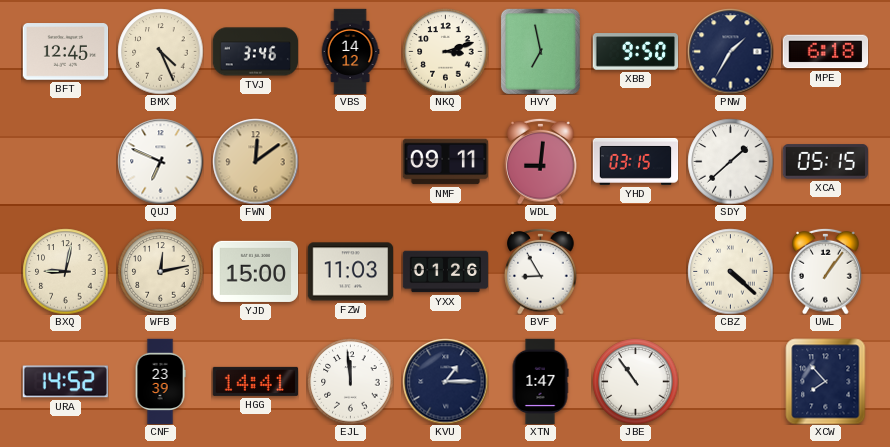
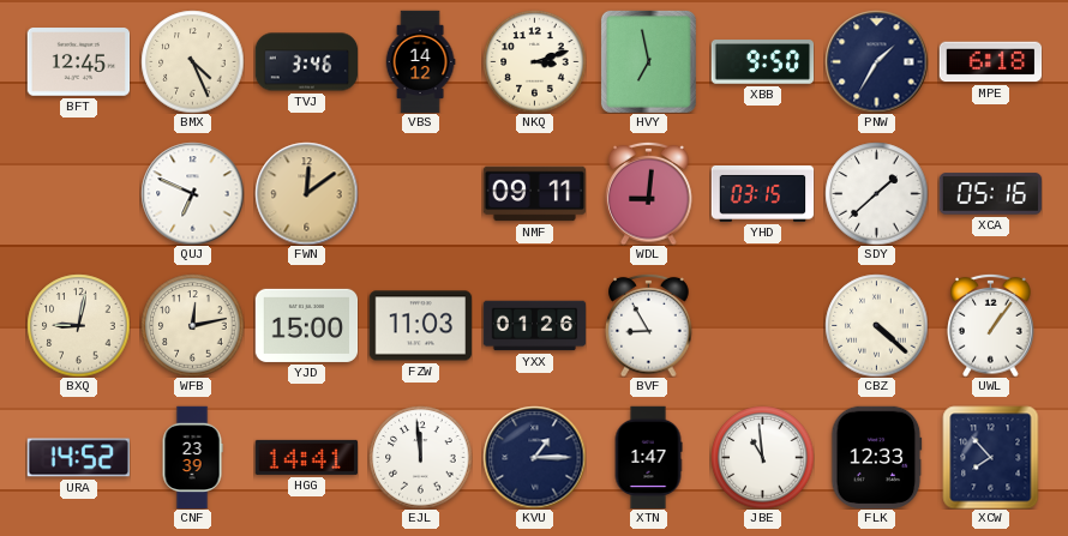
XCA: 05:15 -> 05:16
JBE: 10:54 -> 10:59
FLK: none -> 12:33
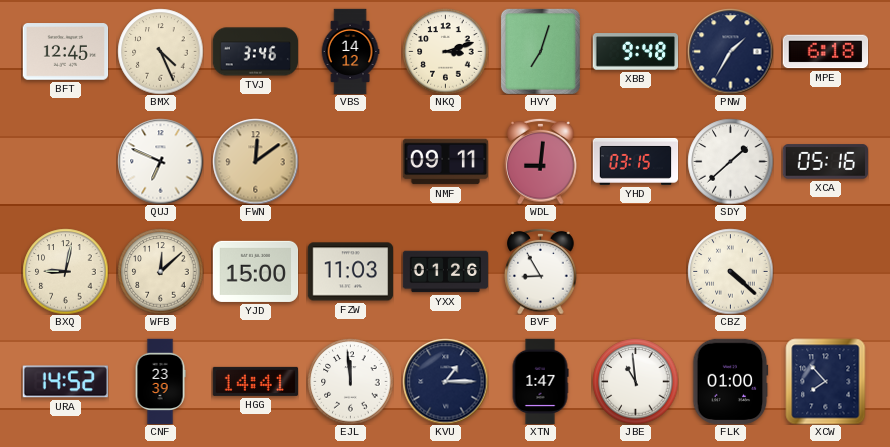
HVY: 6:58 -> 7:03
XBB: 9:50 -> 9:48
WFB: 12:13 -> 12:08
UWL: 1:06 -> none
FLK: 12:33 -> 01:00
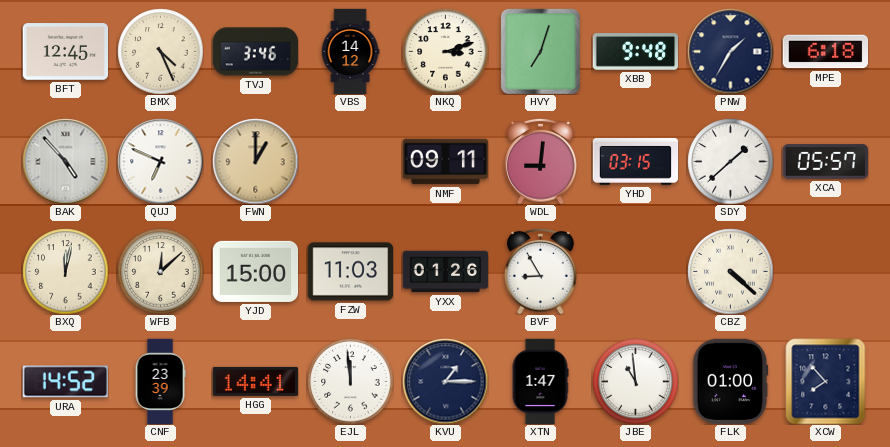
BAK: none -> 4:53
FWN: 12:09 -> 1:00
XCA: 05:16 -> 05:57
BXQ: 9:02 -> 12:02
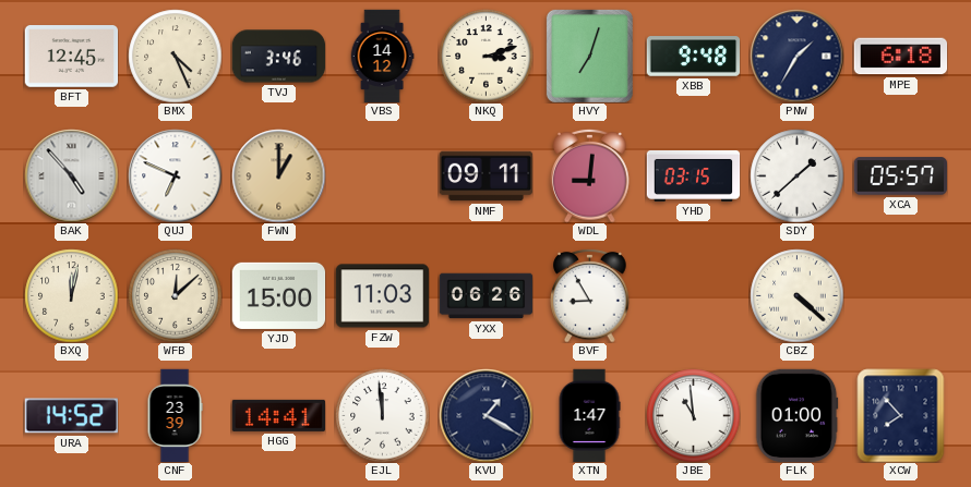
YXX: 01:26 -> 06:26
KVU: 1:15 -> 1:20
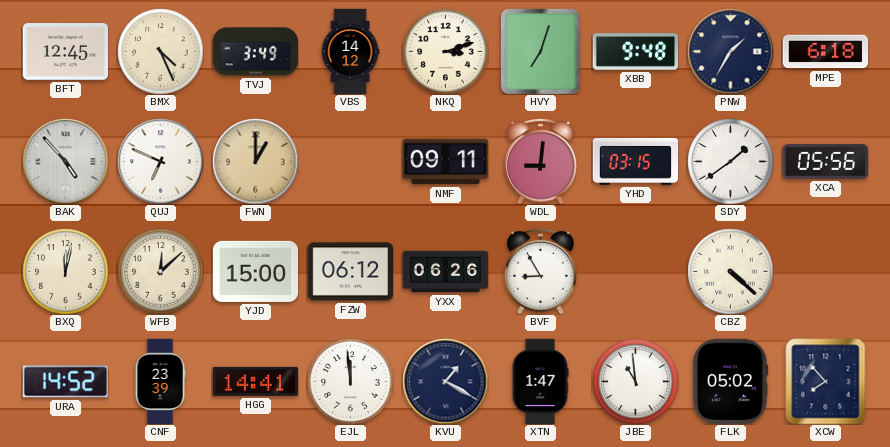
TVJ: 3:46 -> 3:49
SDY: 1:38 -> 1:39
XCA: 05:57 -> 05:56
FZW: 11:03 -> 06:12
FLK: 01:00 -> 05:02
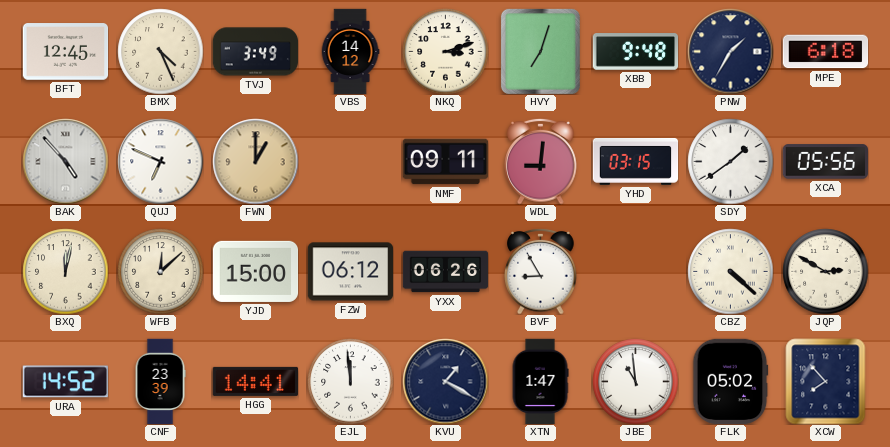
JQP: none -> 2:50
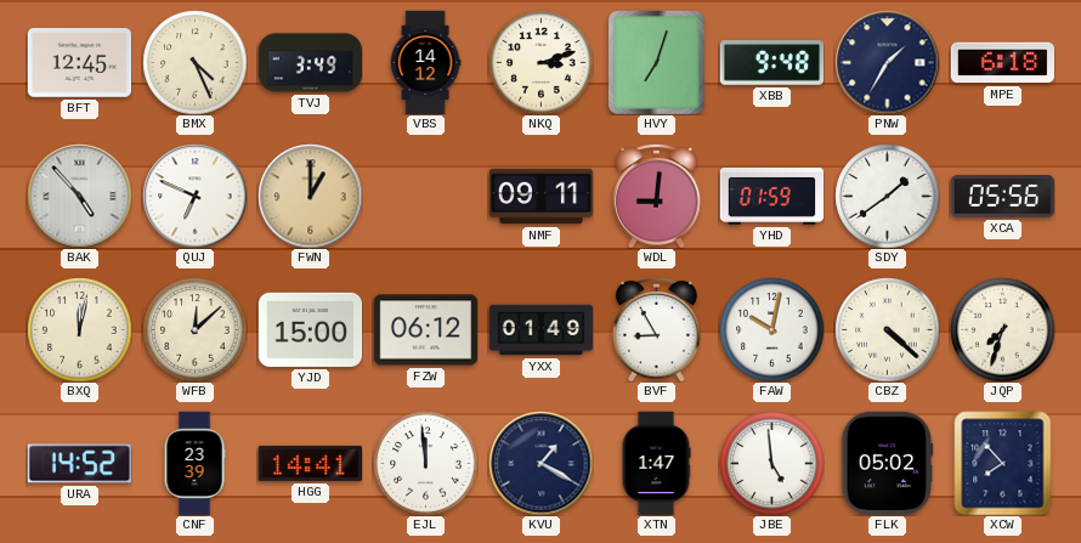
YHD: 03:15 -> 01:59
YXX: 06:26 -> 01:49
FAW: none -> 10:02
JQP: 2:50 -> 7:33
JBE: 10:59 -> 4:59
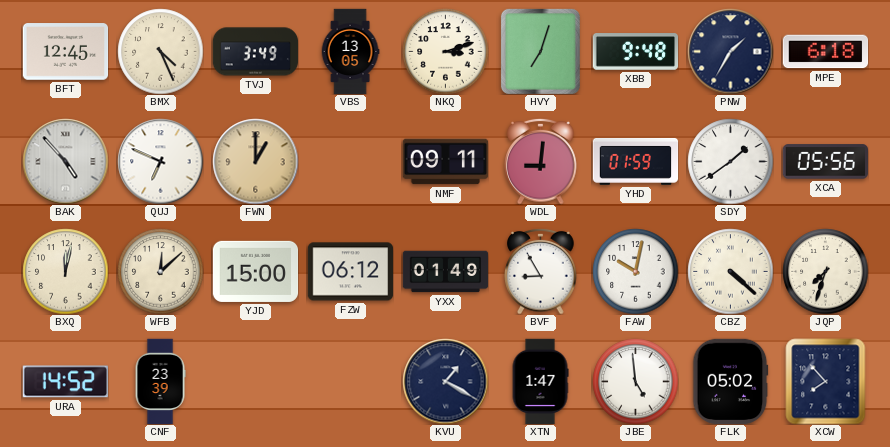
VBS: 14:12 -> 13:05
HGG: 14:41 -> none
EJL: 11:59 -> none
